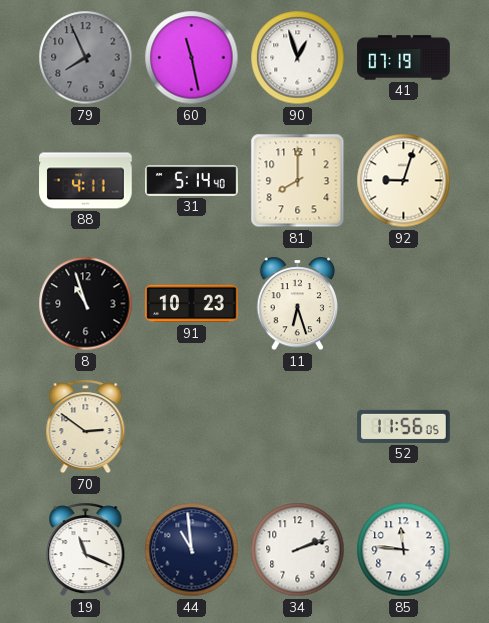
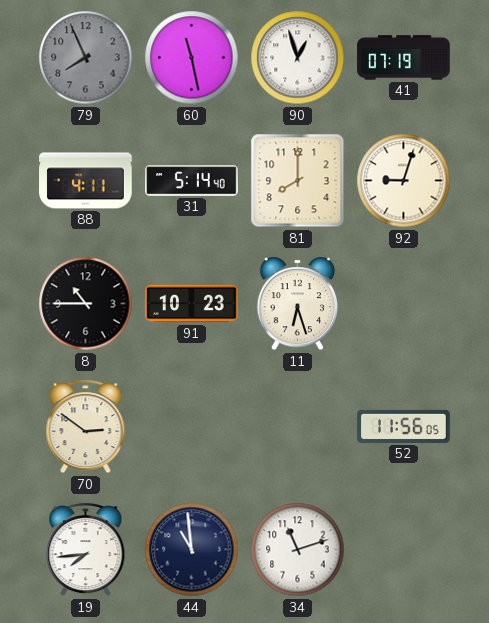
8: 10:57 -> 10:45
19: 11:19 -> 7:44
34: 2:12 -> 11:12
85: 11:46 -> none
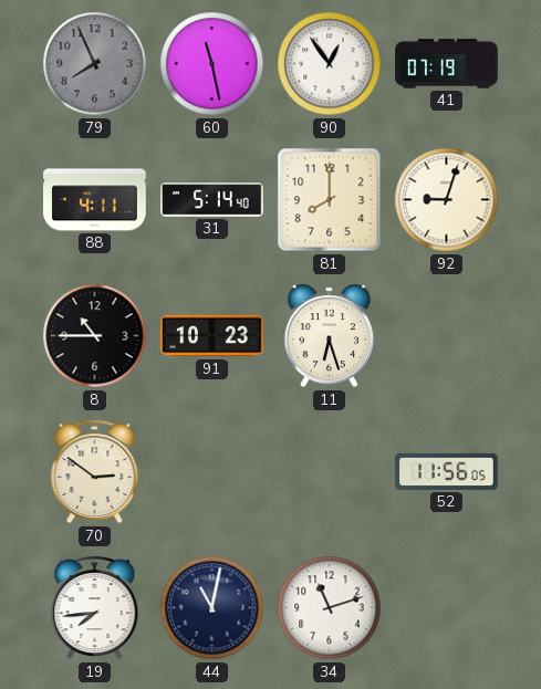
90: 12:57 -> 12:54
44: 10:59 -> 11:02
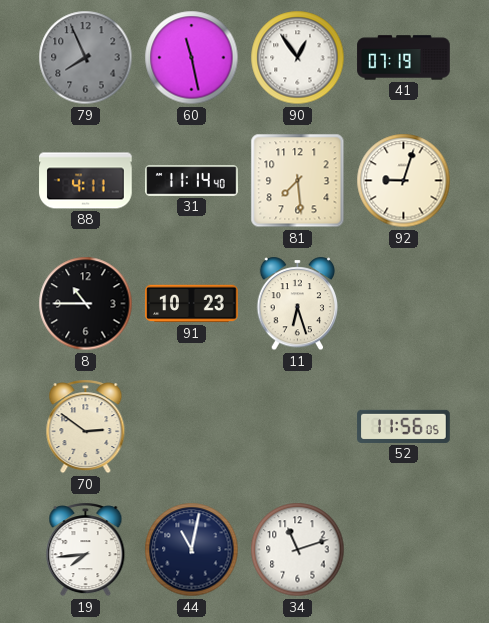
31: 5:14 -> 11:14
81: 8:00 -> 7:29
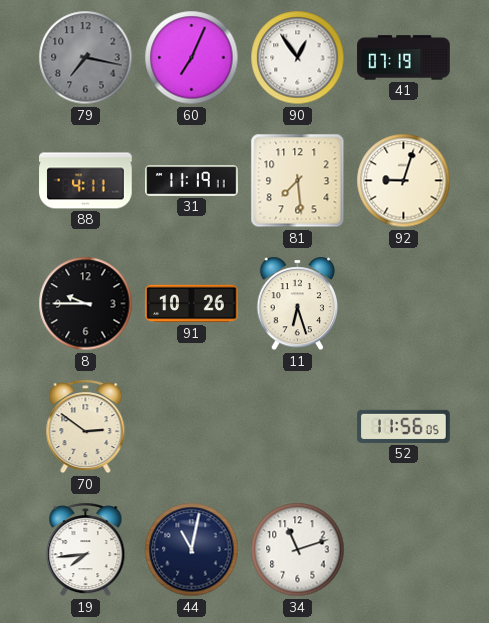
79: 7:56 -> 7:17
60: 11:28 -> 7:04
31: 11:14 -> 11:19
8: 10:45 -> 9:45
91: 10:23 -> 10:26
